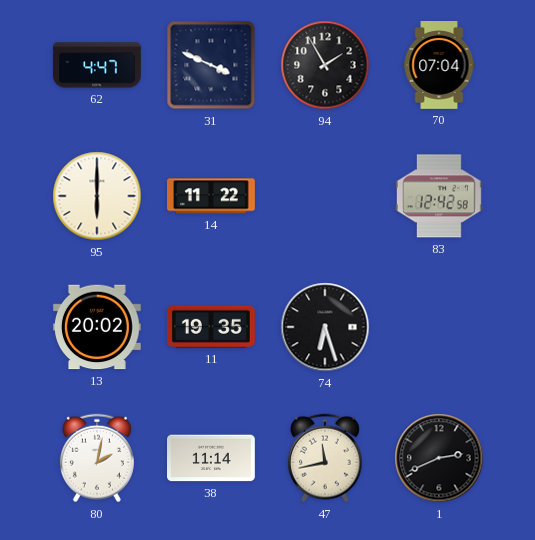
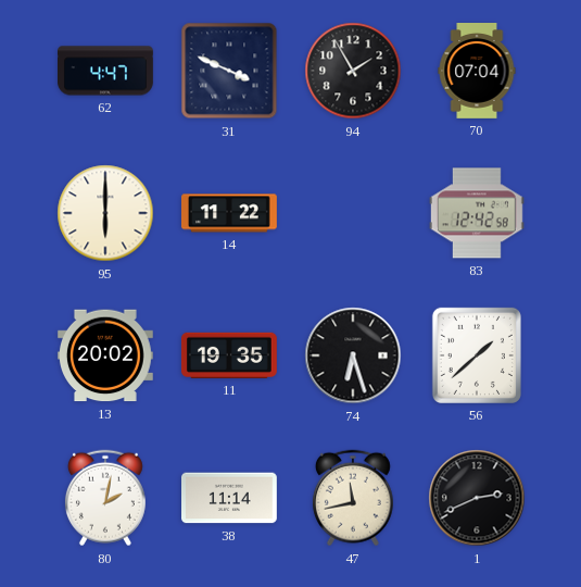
56: none -> 1:38
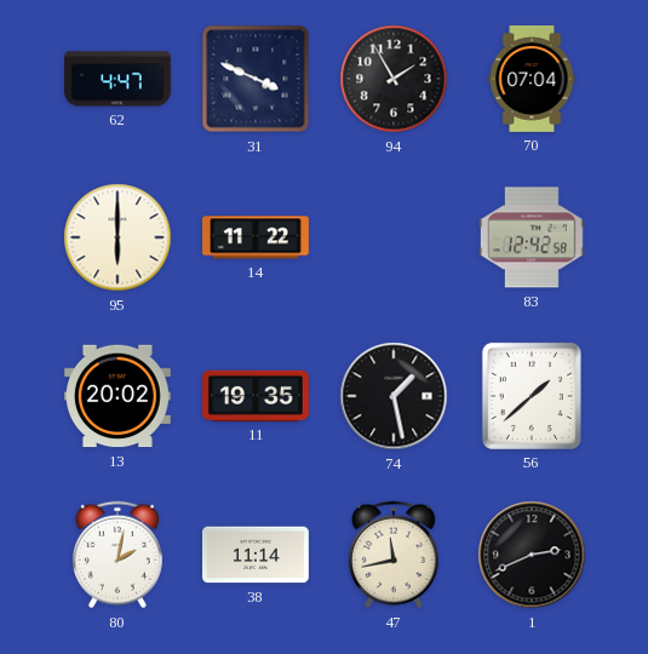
74: 6:27 -> 1:28
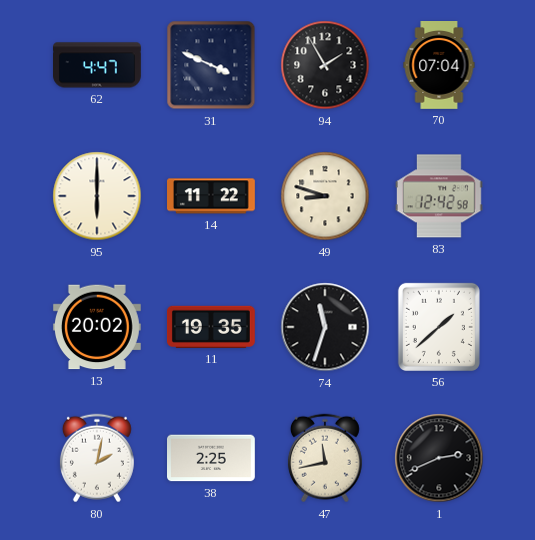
49: none -> 8:48
74: 1:28 -> 11:33
38: 11:14 -> 2:25
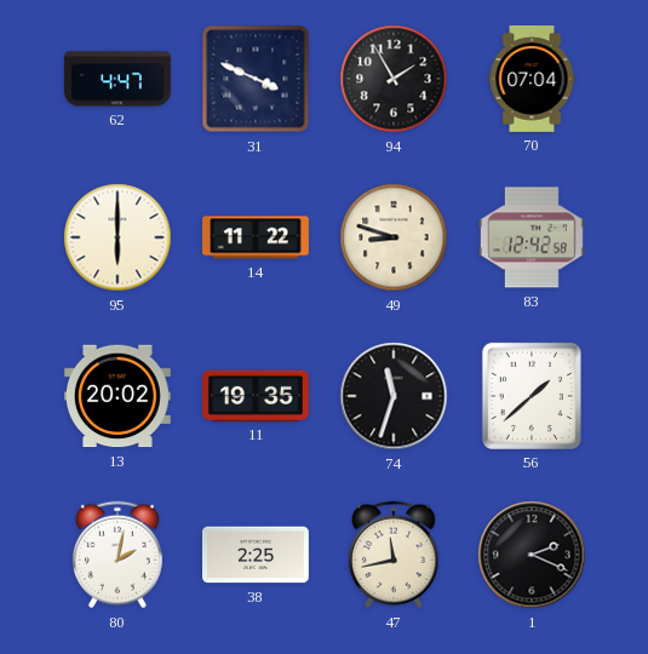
1: 2:41 -> 2:19
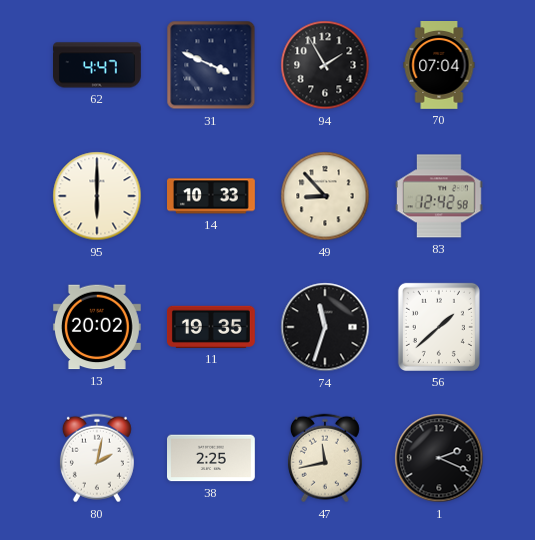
14: 11:22 -> 10:33
49: 8:48 -> 8:53
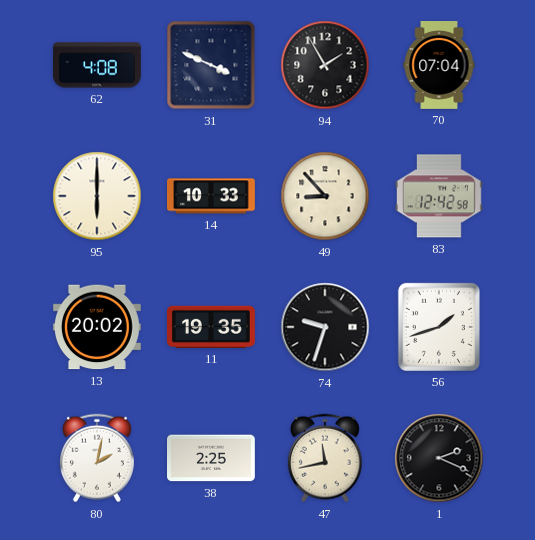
62: 4:47 -> 4:08
74: 11:33 -> 9:33
56: 1:38 -> 1:42
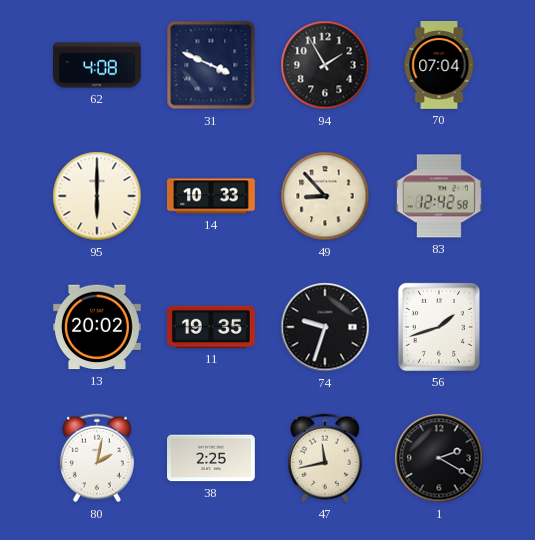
1: 2:19 -> 2:20
